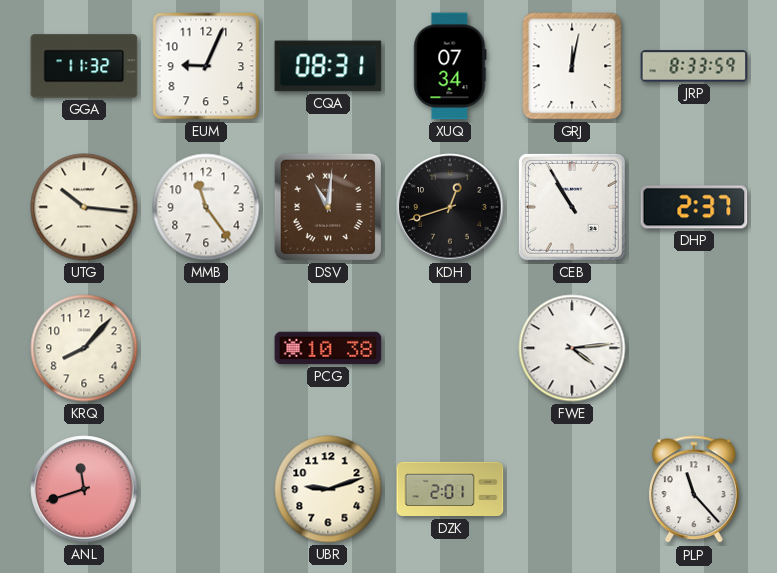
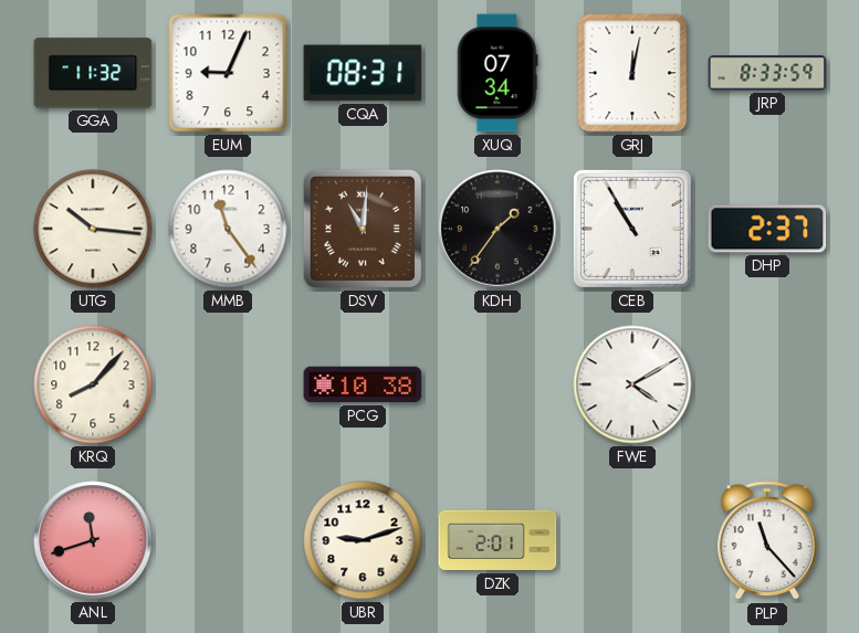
KDH: 12:42 -> 1:36
FWE: 4:14 -> 4:10
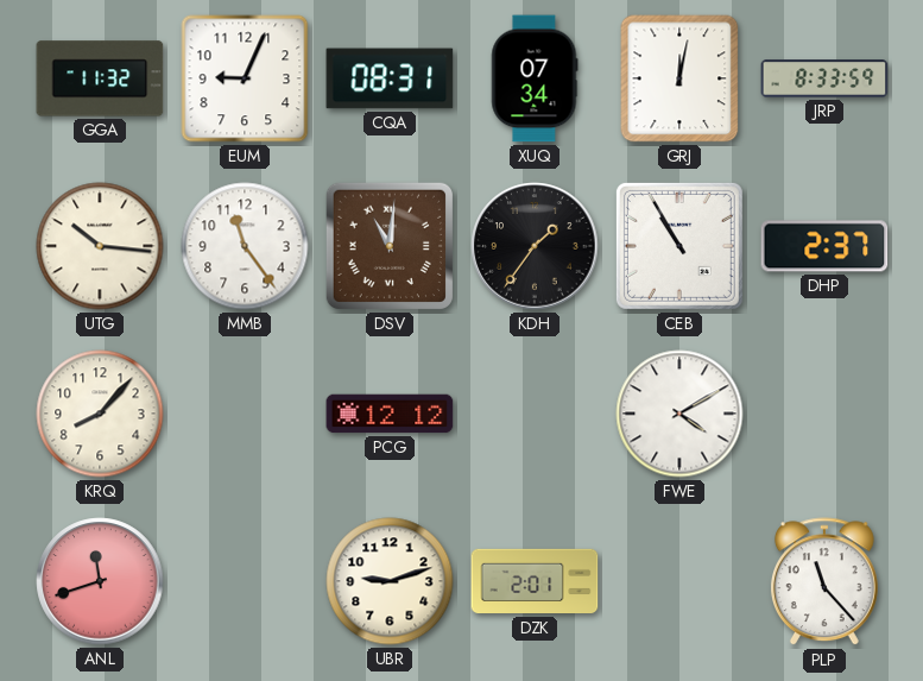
PCG: 10:38 -> 12:12
